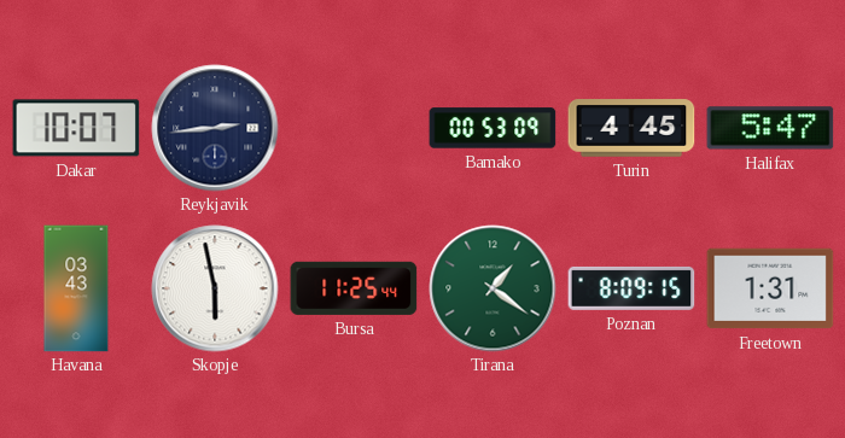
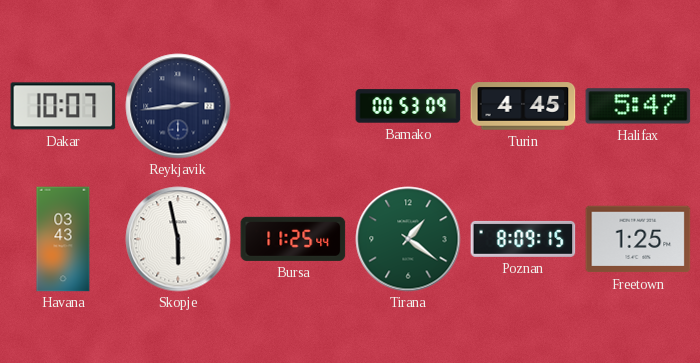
Freetown: 1:31 -> 1:25
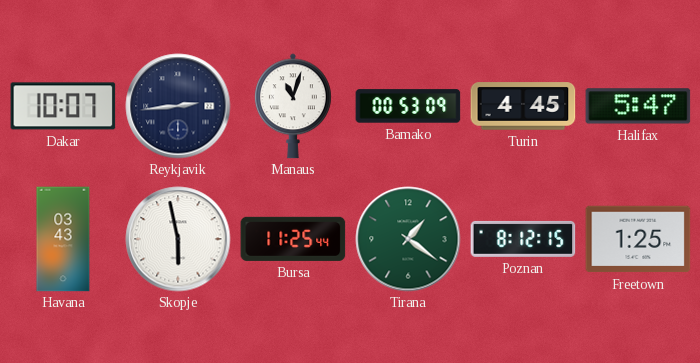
Manaus: none -> 11:03
Poznan: 8:09 -> 8:12
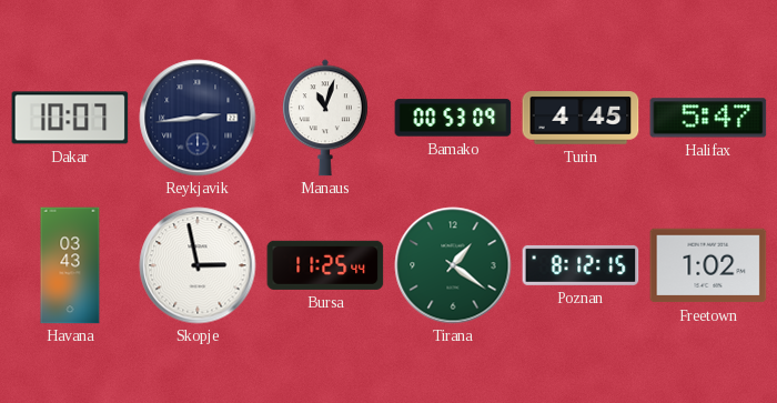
Skopje: 5:58 -> 2:58
Freetown: 1:25 -> 1:02
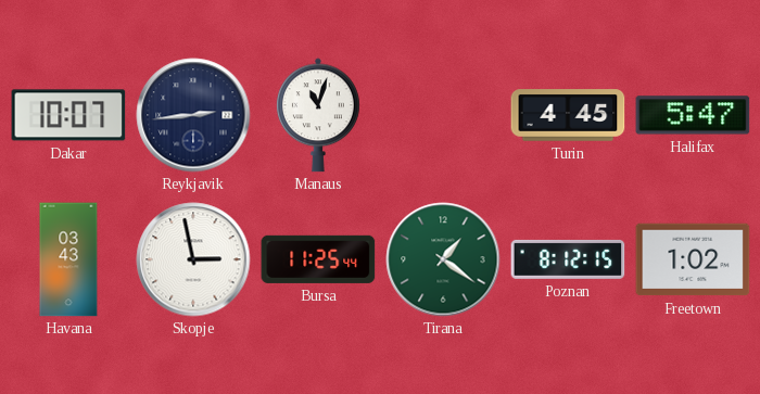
Bamako: 00:53 -> none
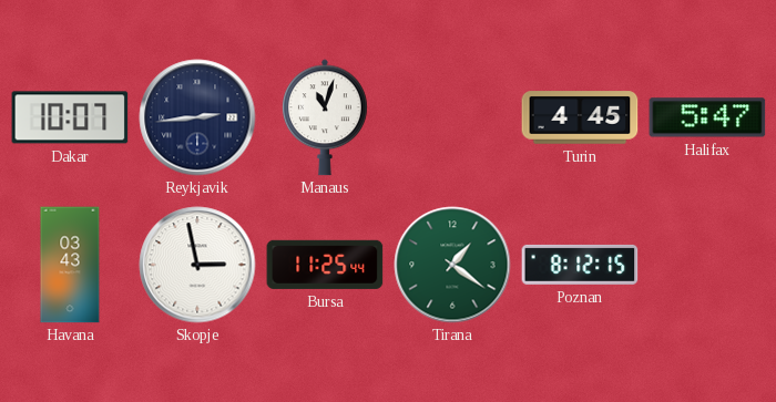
Freetown: 1:02 -> none
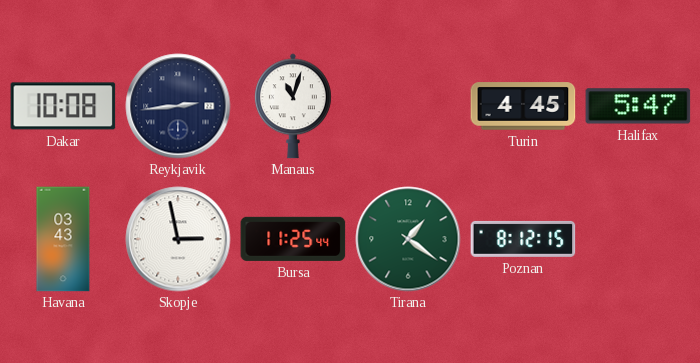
Dakar: 10:07 -> 10:08
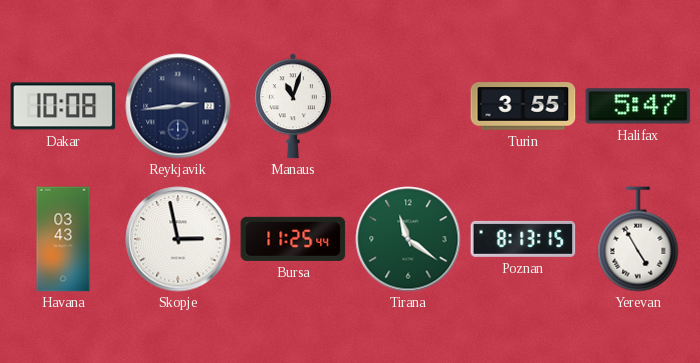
Turin: 4:45 -> 3:55
Tirana: 1:21 -> 11:21
Poznan: 8:12 -> 8:13
Yerevan: none -> 4:55
